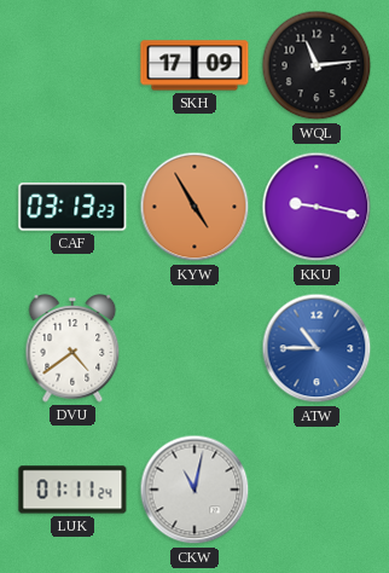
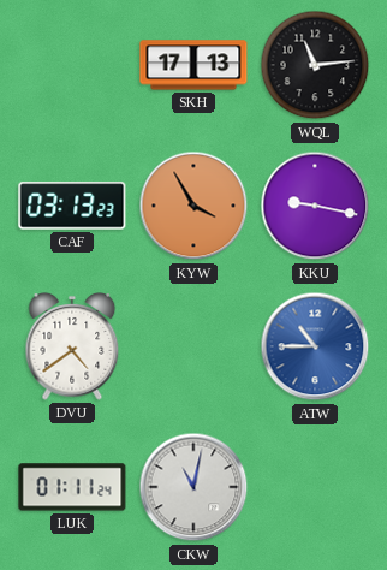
SKH: 17:09 -> 17:13
KYW: 4:55 -> 3:55
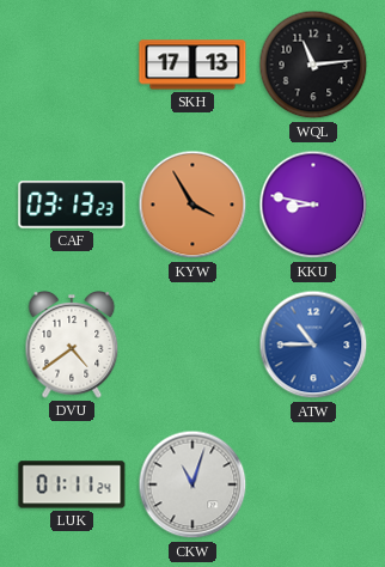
KKU: 9:17 -> 8:47
CKW: 11:02 -> 11:03
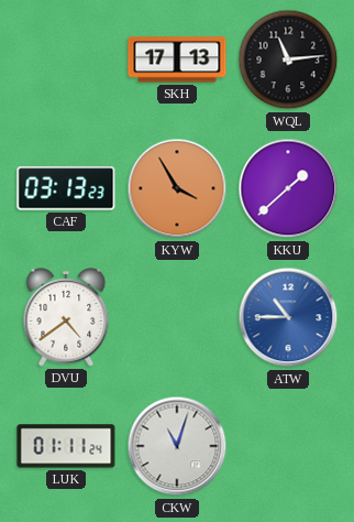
KKU: 8:47 -> 1:38
